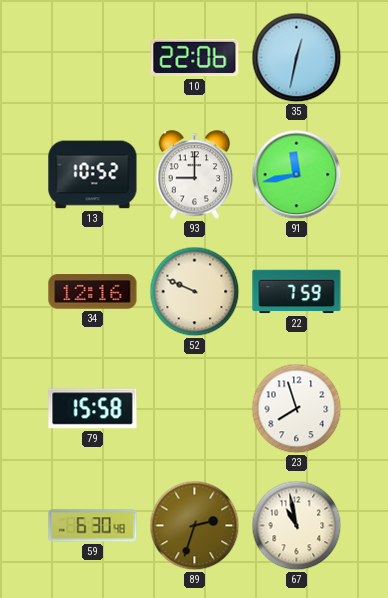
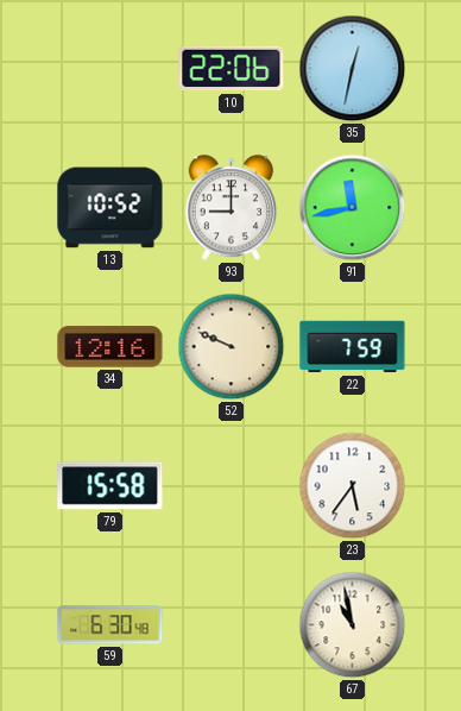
23: 7:57 -> 5:36
89: 2:33 -> none
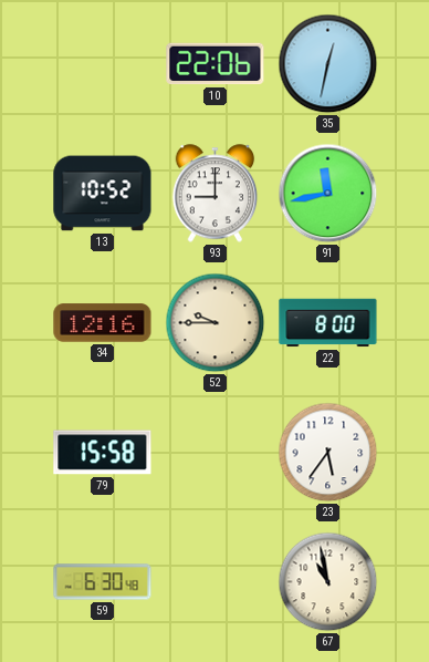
52: 9:49 -> 9:45
22: 7:59 -> 8:00
